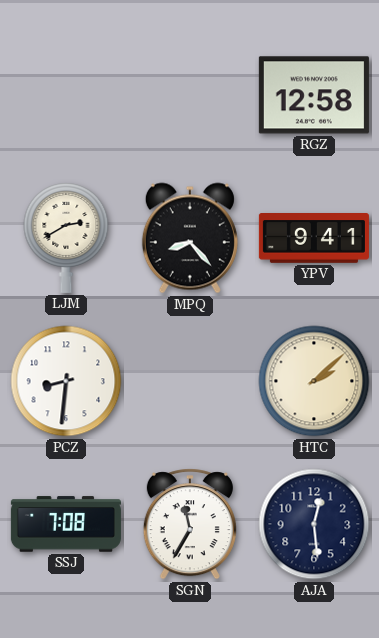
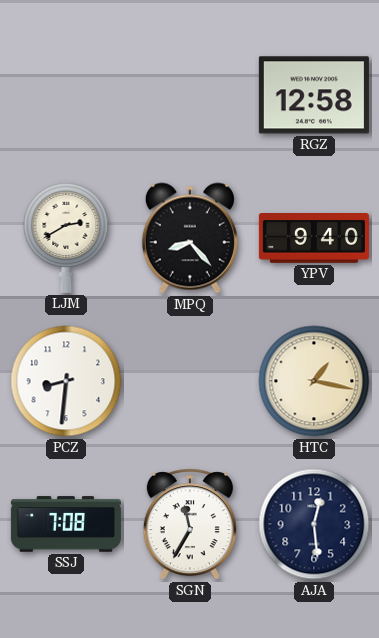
YPV: 9:41 -> 9:40
HTC: 2:08 -> 1:17
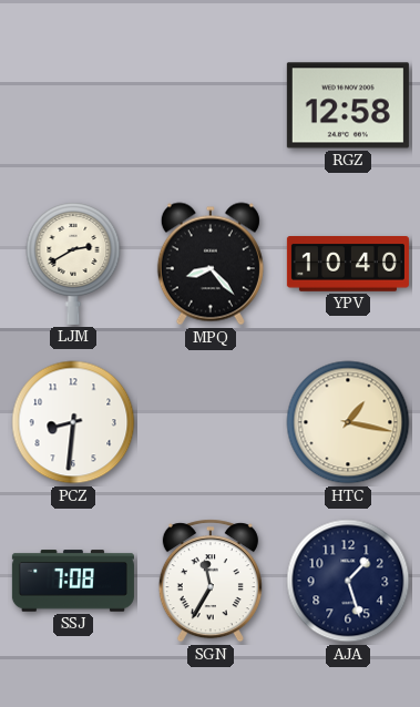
YPV: 9:40 -> 10:40
AJA: 12:29 -> 1:27
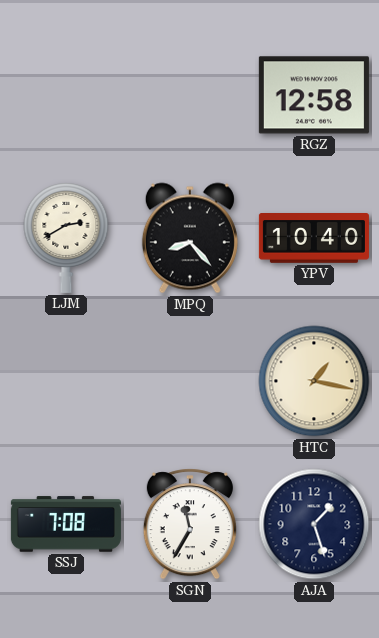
PCZ: 8:31 -> none
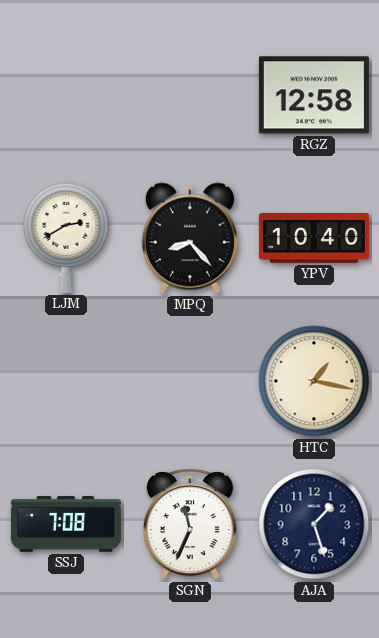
SGN: 11:35 -> 11:34
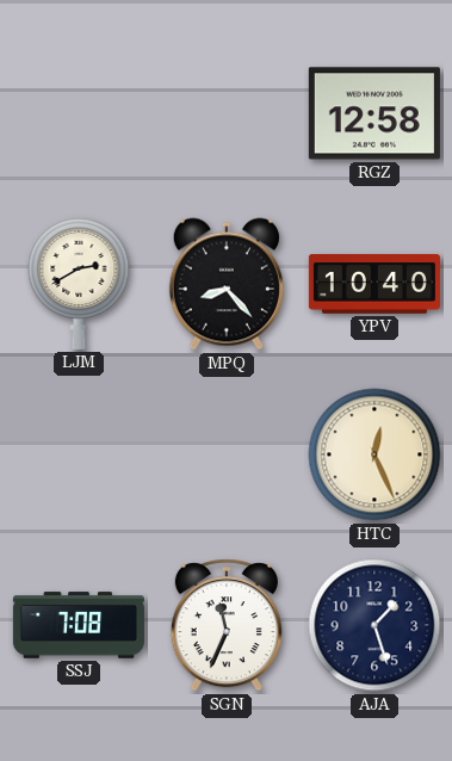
HTC: 1:17 -> 12:26
